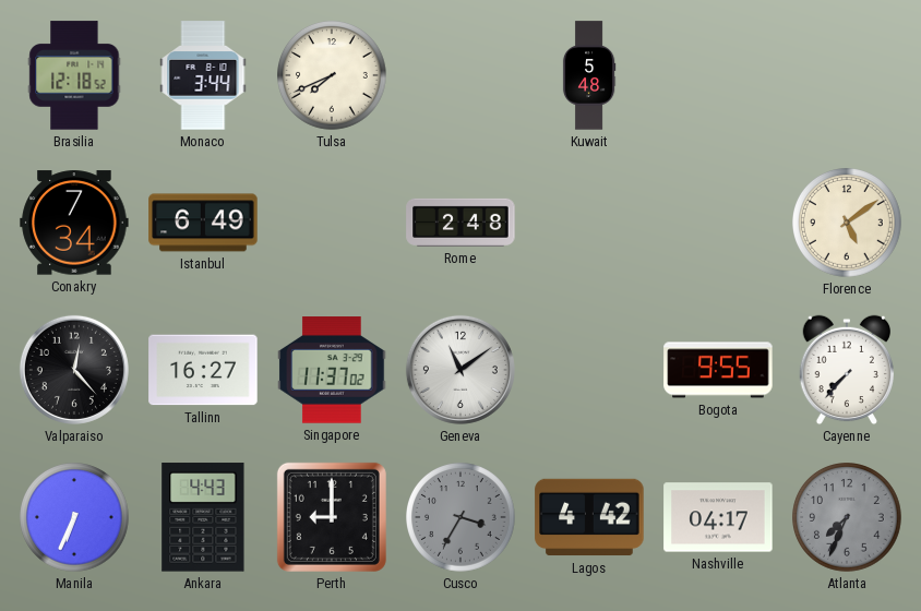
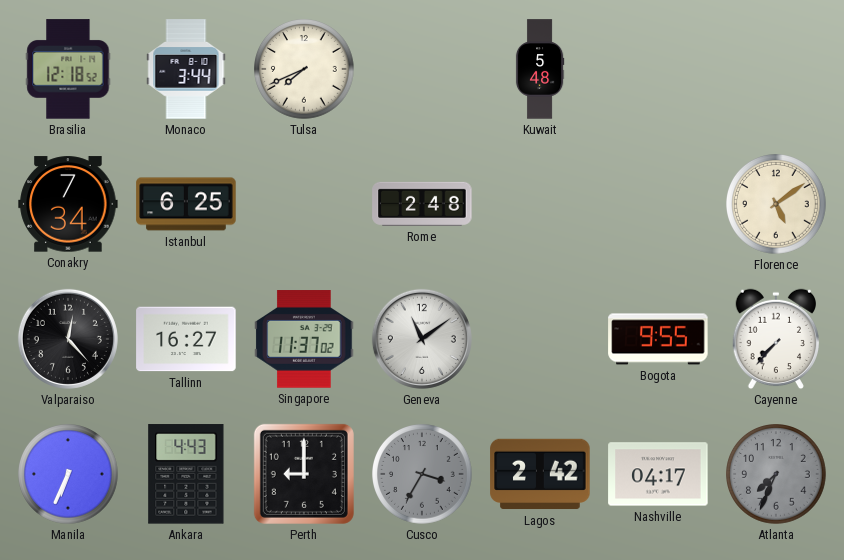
Istanbul: 6:49 -> 6:25
Lagos: 4:42 -> 2:42
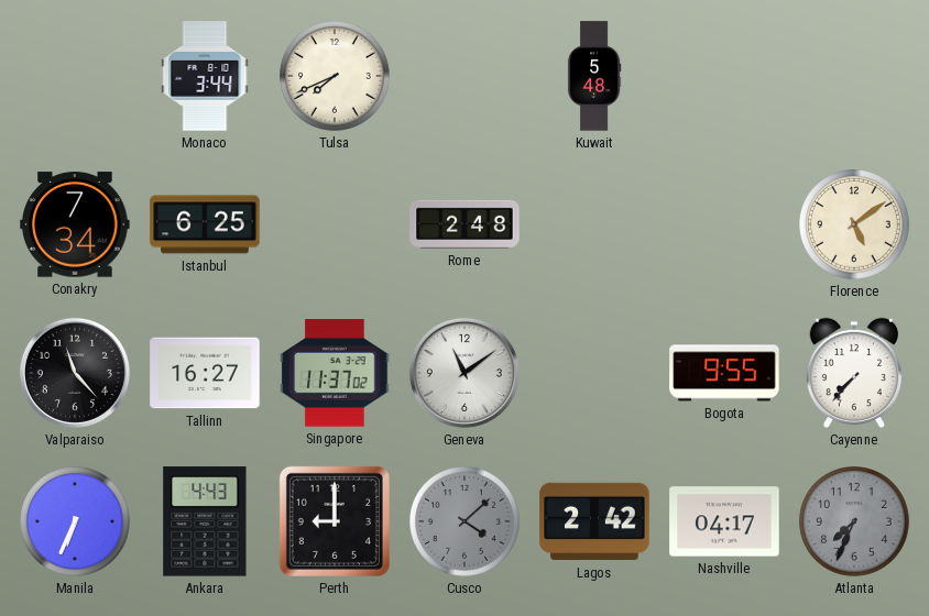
Brasilia: 12:18 -> none
Valparaiso: 12:23 -> 11:23
Cusco: 3:35 -> 4:08
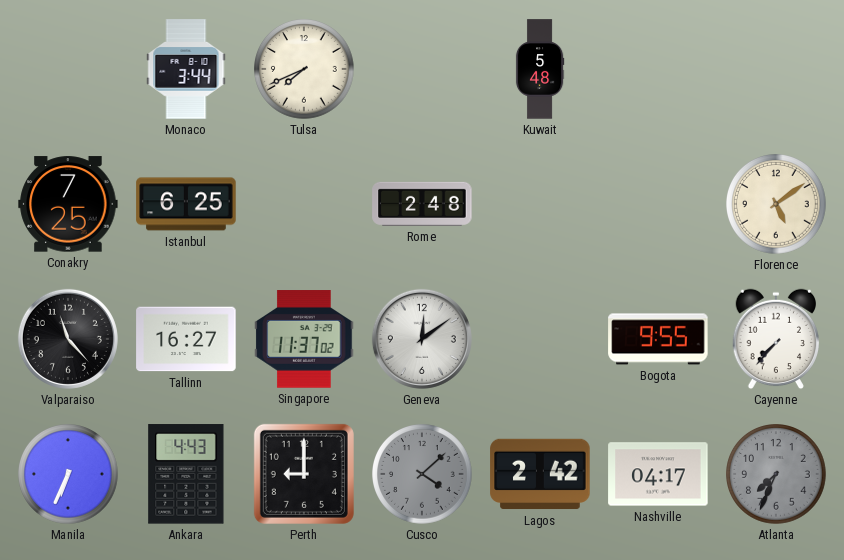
Conakry: 7:34 -> 7:25
Geneva: 11:09 -> 12:09
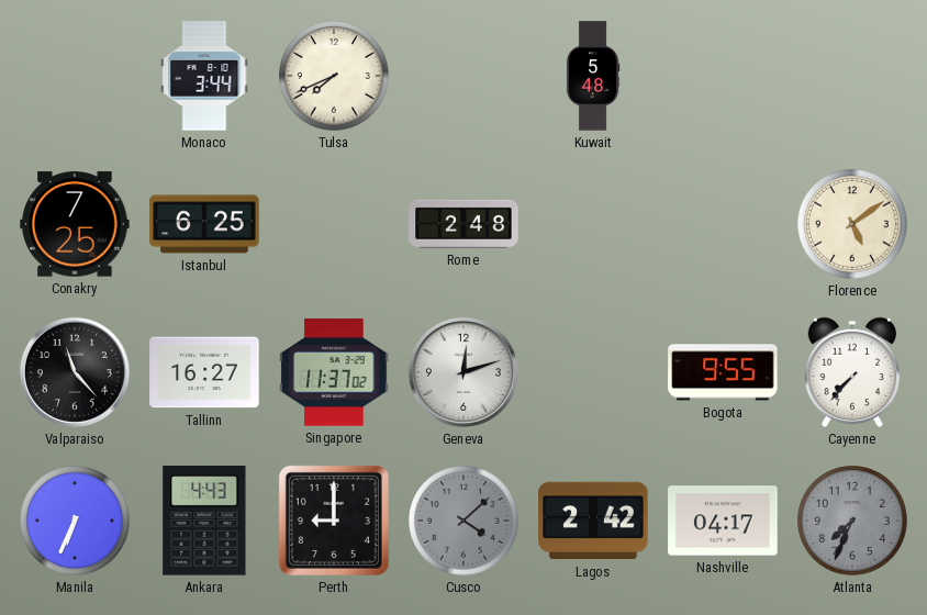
Geneva: 12:09 -> 12:12
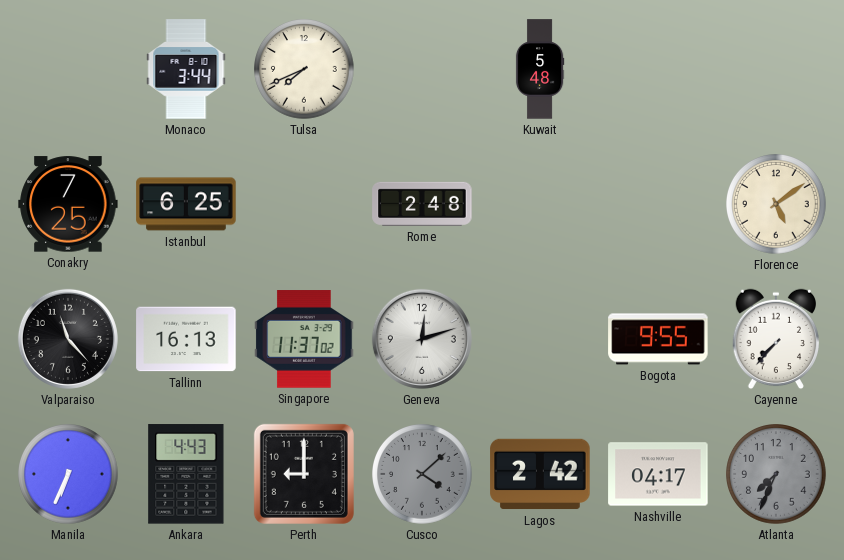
Tallinn: 16:27 -> 16:13
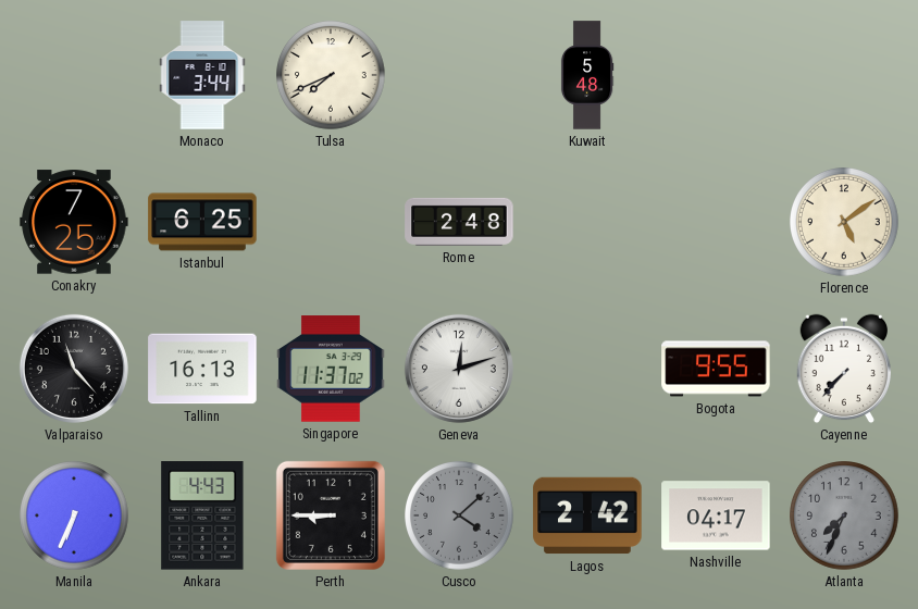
Perth: 9:00 -> 8:45
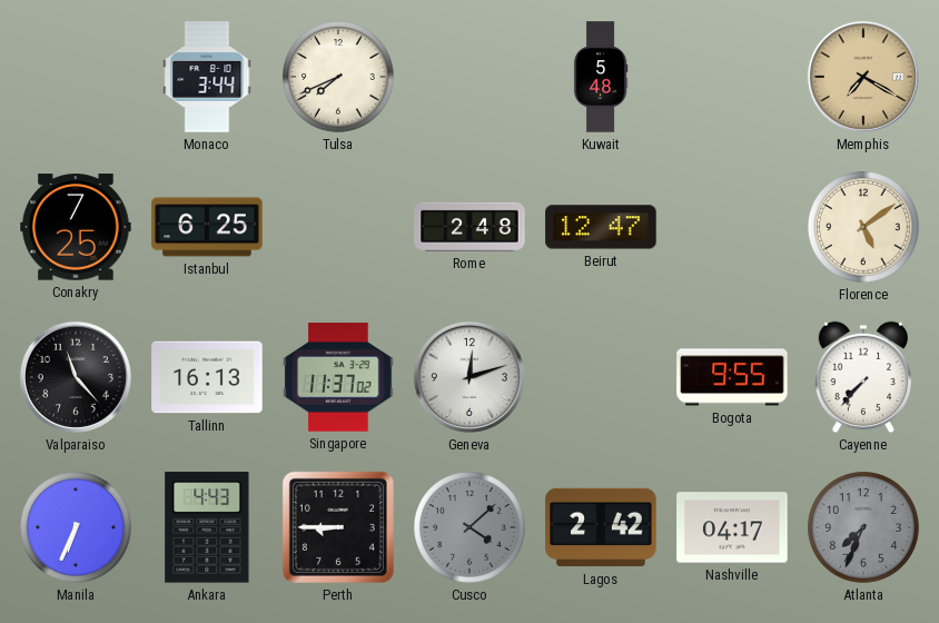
Memphis: none -> 7:20
Beirut: none -> 12:47
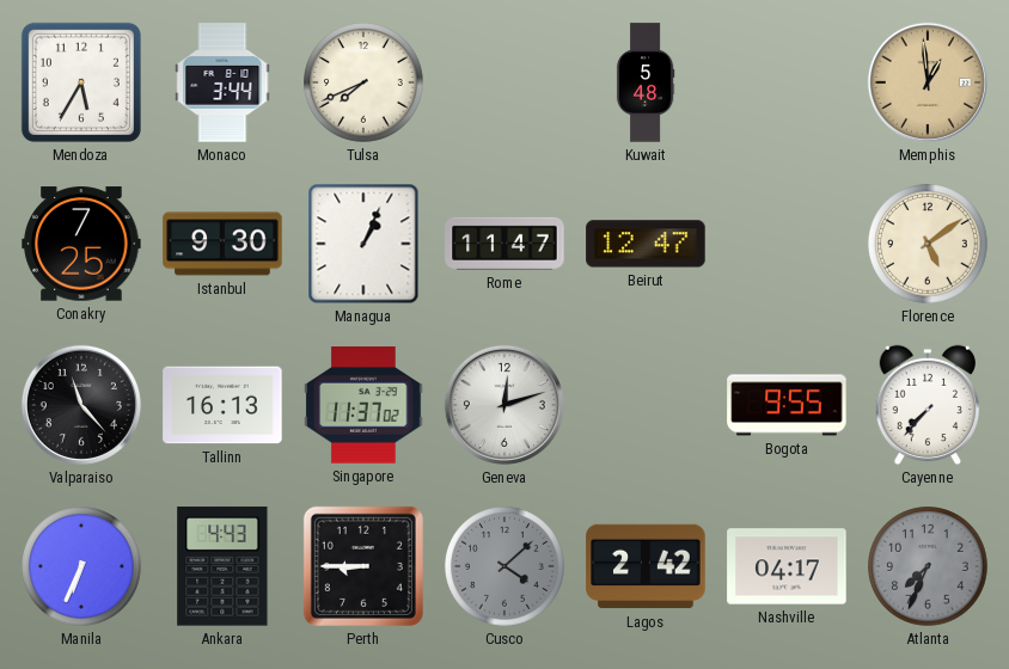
Mendoza: none -> 5:35
Memphis: 7:20 -> 12:59
Istanbul: 6:25 -> 9:30
Managua: none -> 1:04
Rome: 2:48 -> 11:47
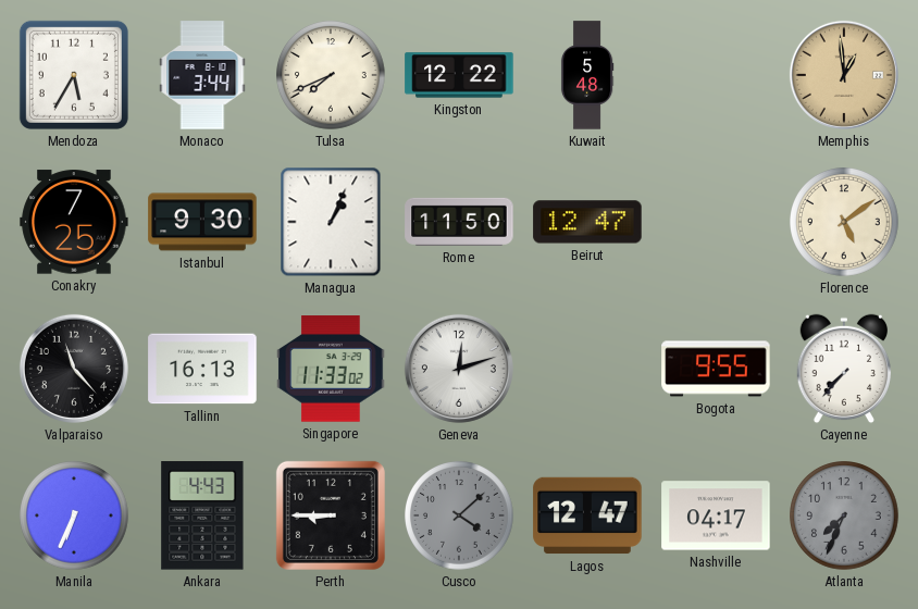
Kingston: none -> 12:22
Rome: 11:47 -> 11:50
Singapore: 11:37 -> 11:33
Lagos: 2:42 -> 12:47
